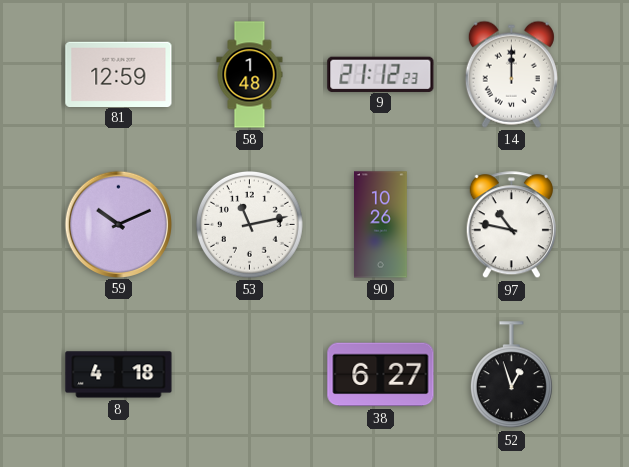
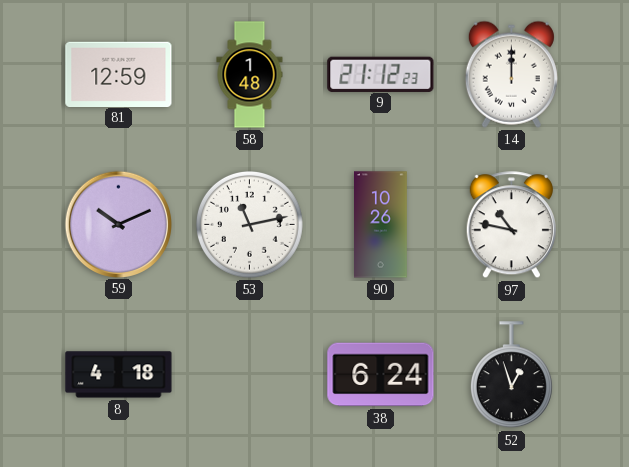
38: 6:27 -> 6:24
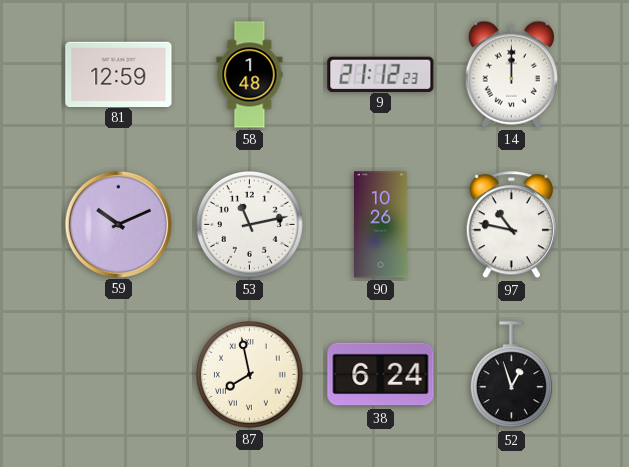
8: 4:18 -> none
87: none -> 7:58
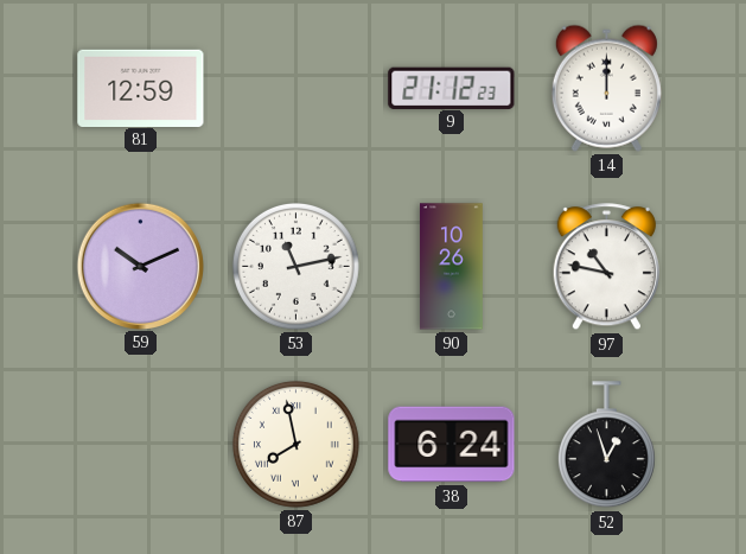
58: 1:48 -> none
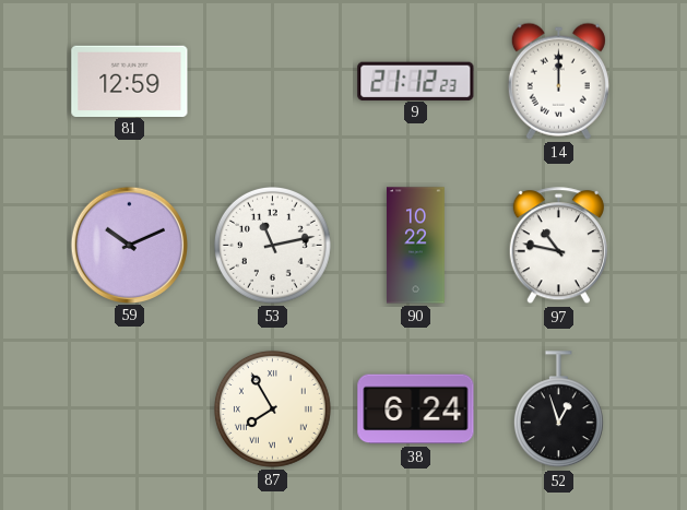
90: 10:26 -> 10:22
87: 7:58 -> 7:55
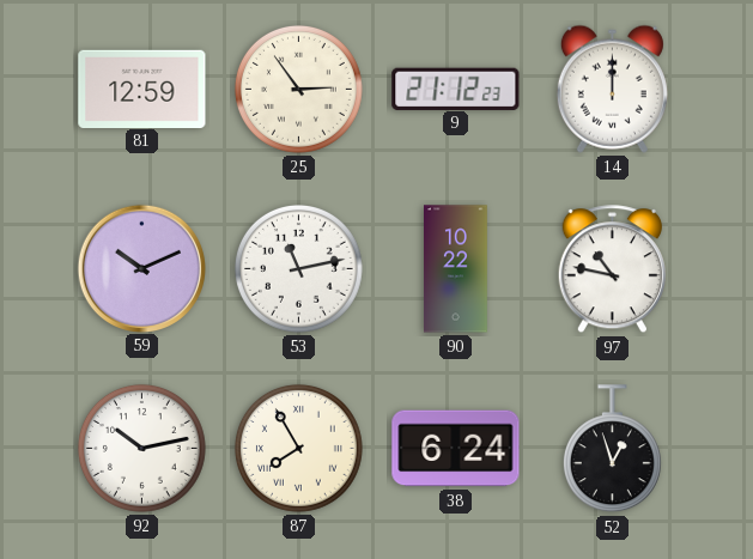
25: none -> 2:54
92: none -> 10:13
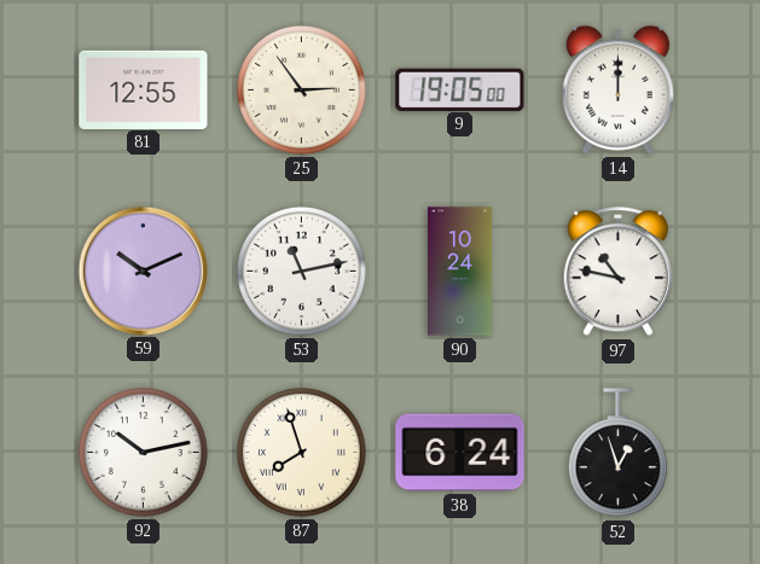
81: 12:59 -> 12:55
9: 21:12 -> 19:05
90: 10:22 -> 10:24
87: 7:55 -> 7:57
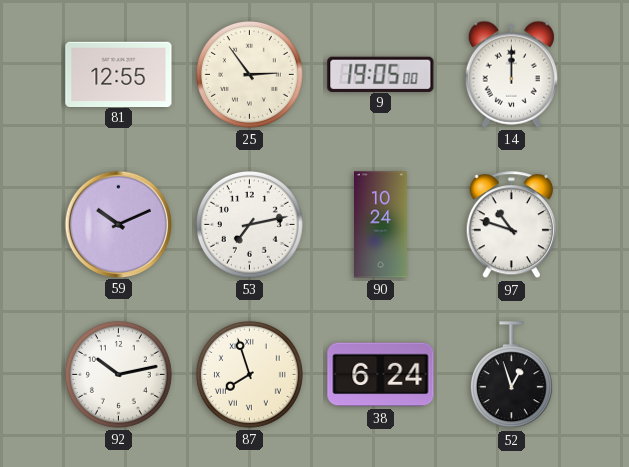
53: 11:13 -> 7:13
97: 10:47 -> 10:48
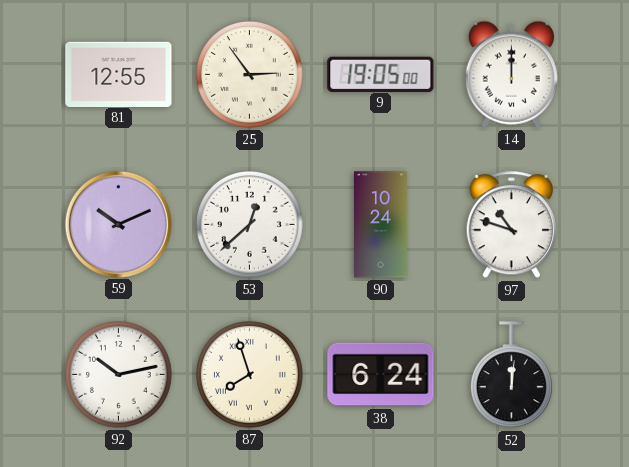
53: 7:13 -> 12:38
52: 12:57 -> 12:01
